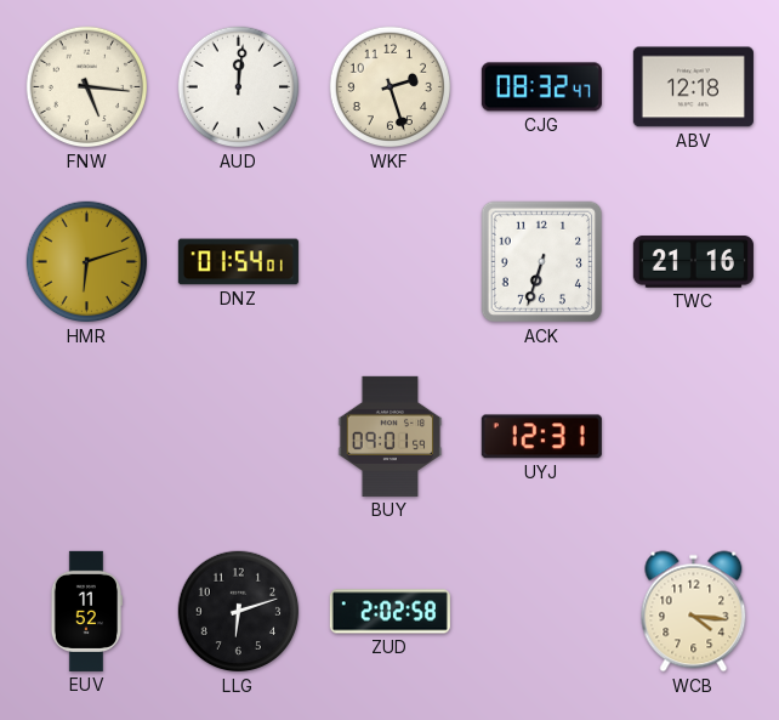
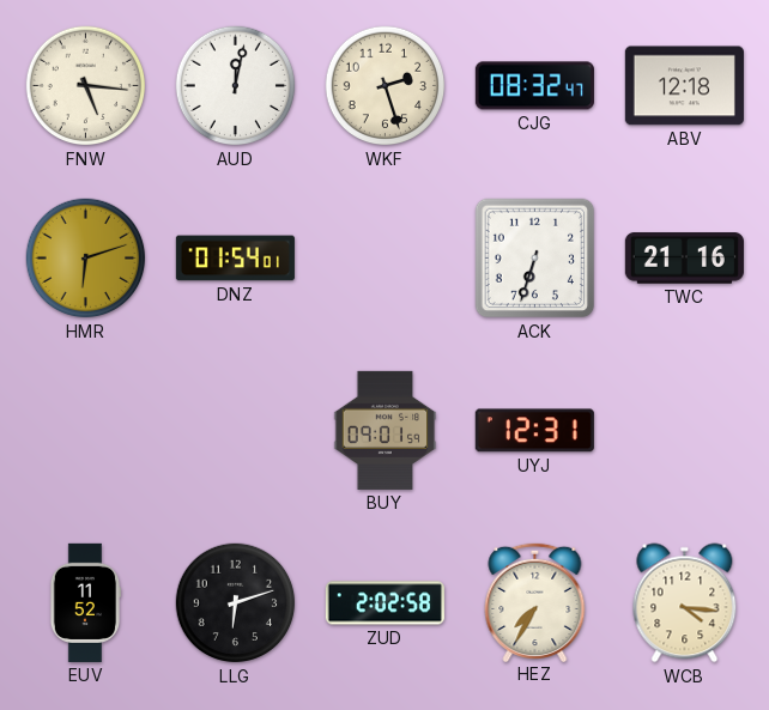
AUD: 12:01 -> 12:02
HEZ: none -> 7:35
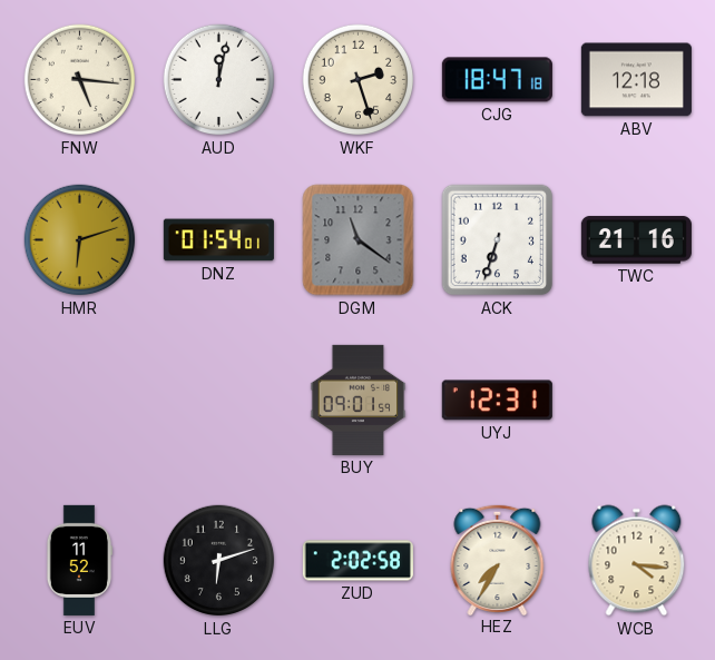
CJG: 08:32 -> 18:47
DGM: none -> 11:21
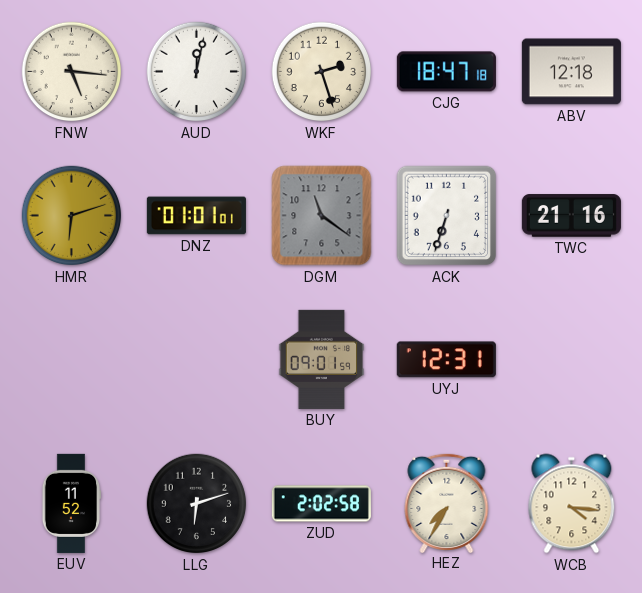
DNZ: 01:54 -> 01:01
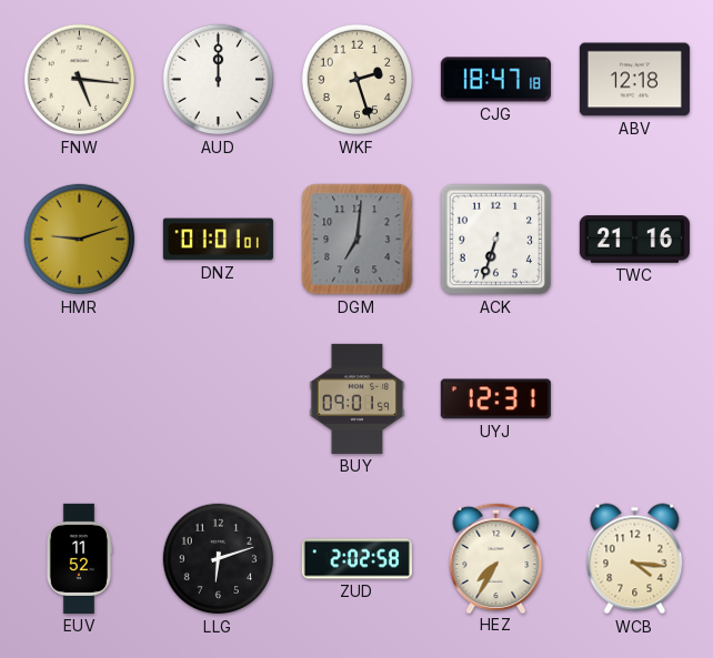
AUD: 12:02 -> 12:00
HMR: 6:12 -> 9:12
DGM: 11:21 -> 7:01
